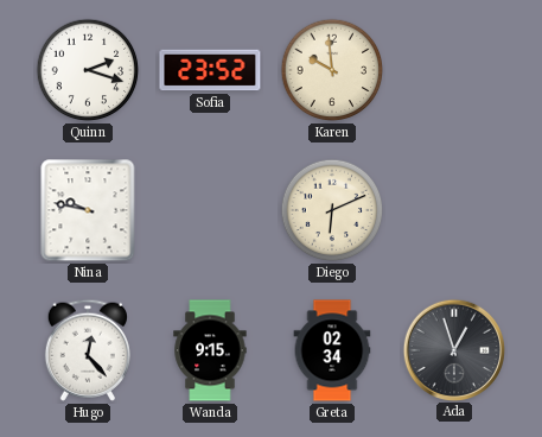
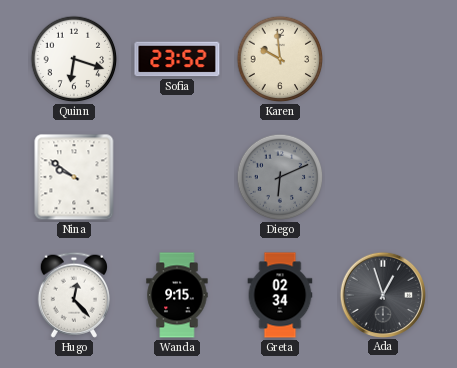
Quinn: 2:18 -> 6:18
Nina: 9:47 -> 9:51
Diego dial: cream -> grey
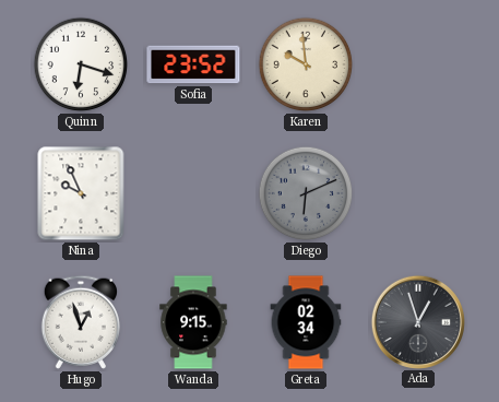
Nina: 9:51 -> 9:56
Hugo: 12:23 -> 12:57
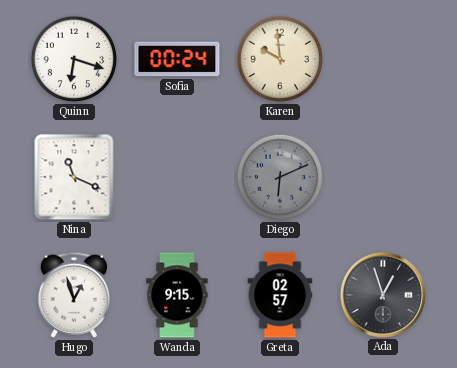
Sofia: 23:52 -> 00:24
Nina: 9:56 -> 11:19
Greta: 02:34 -> 02:57
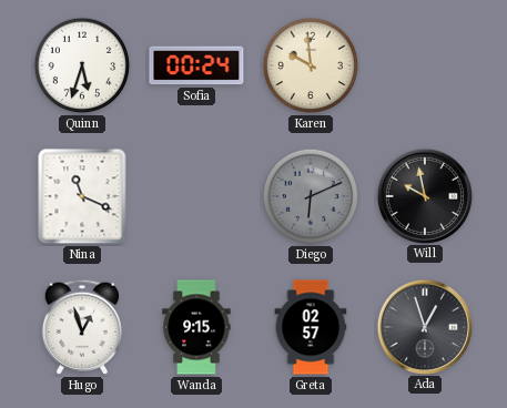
Quinn: 6:18 -> 5:33
Will: none -> 9:58
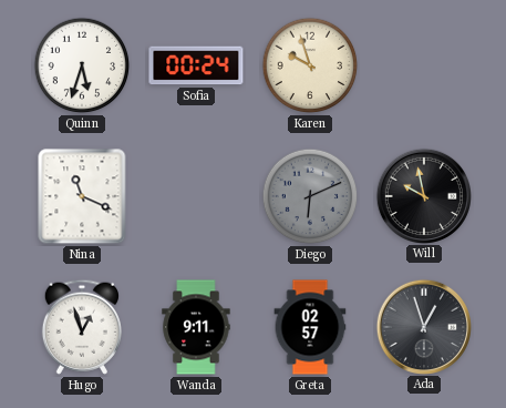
Karen: 9:59 -> 9:57
Wanda: 9:15 -> 9:11
